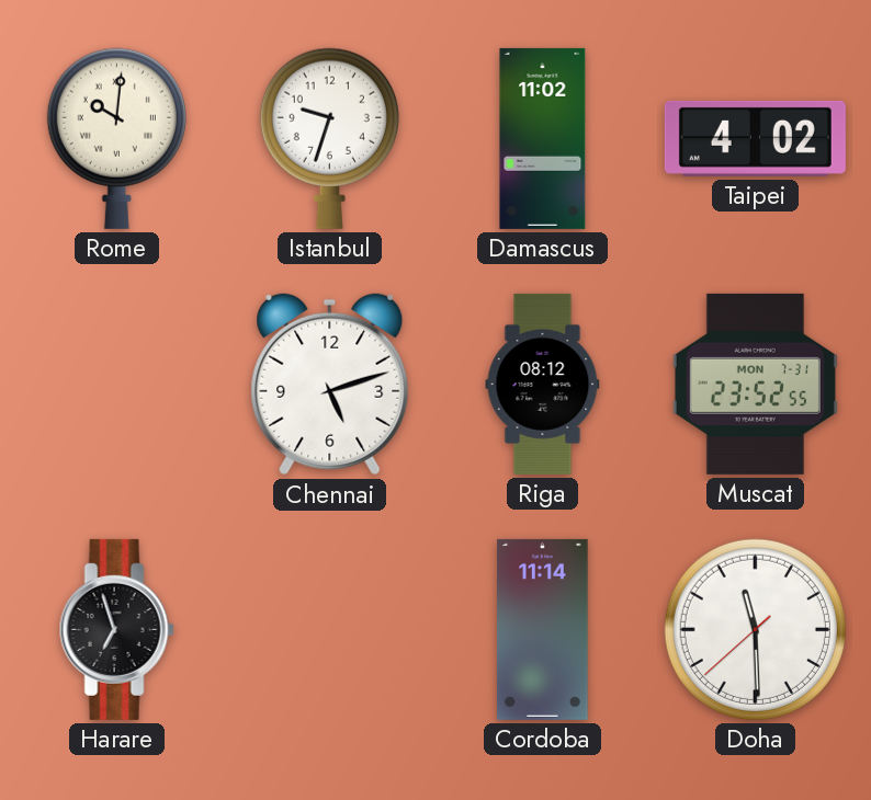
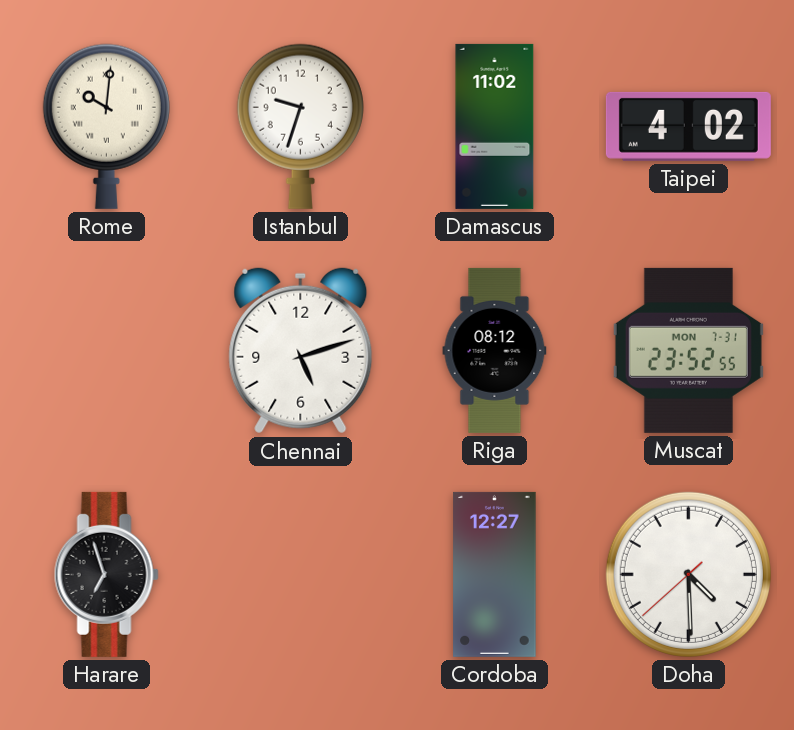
Cordoba: 11:14 -> 12:27
Doha: 11:29 -> 4:29
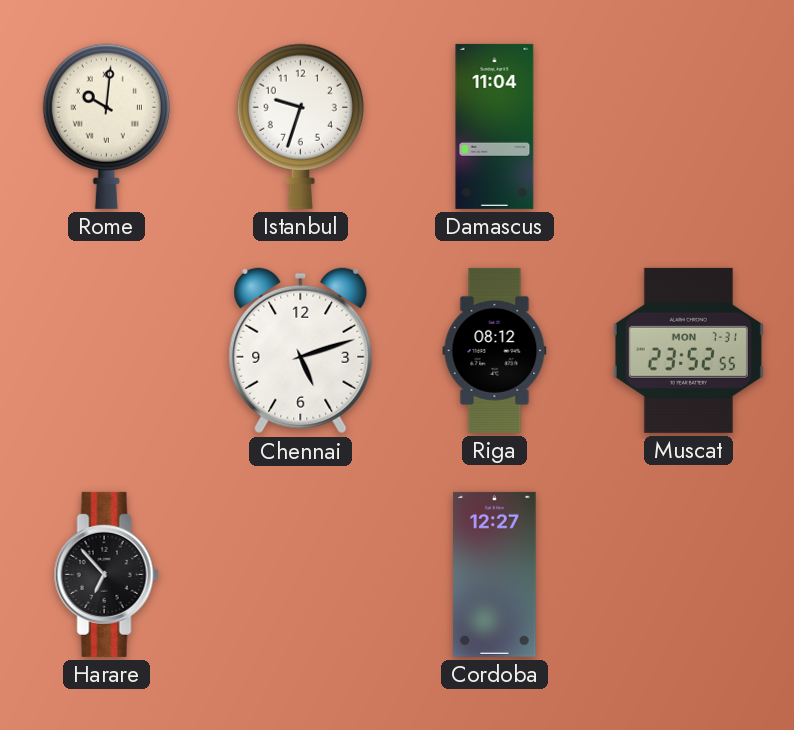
Damascus: 11:02 -> 11:04
Taipei: 4:02 -> none
Harare: 6:57 -> 6:53
Doha: 4:29 -> none
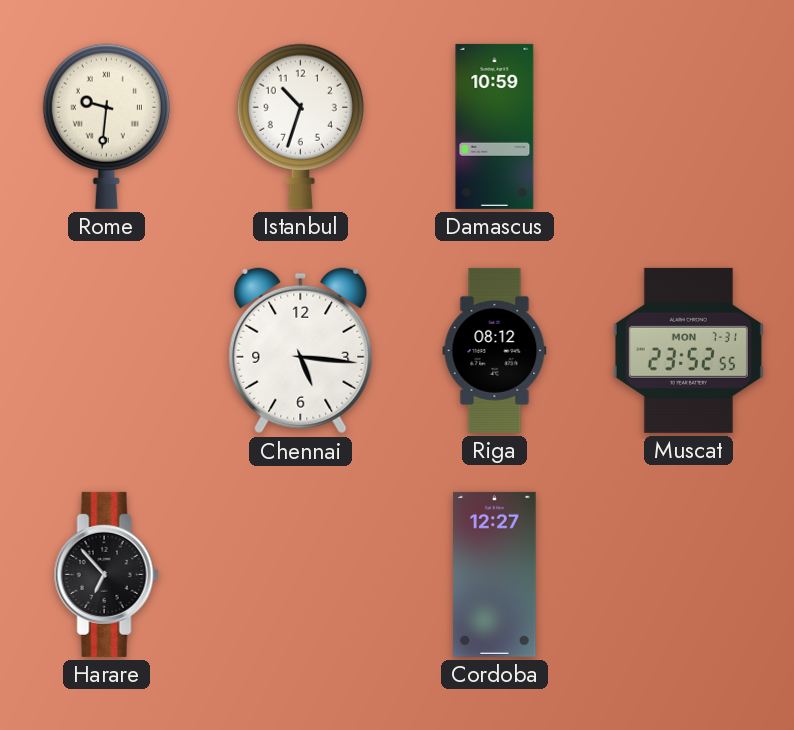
Rome: 10:01 -> 9:31
Istanbul: 9:33 -> 10:33
Damascus: 11:04 -> 10:59
Chennai: 5:12 -> 5:16
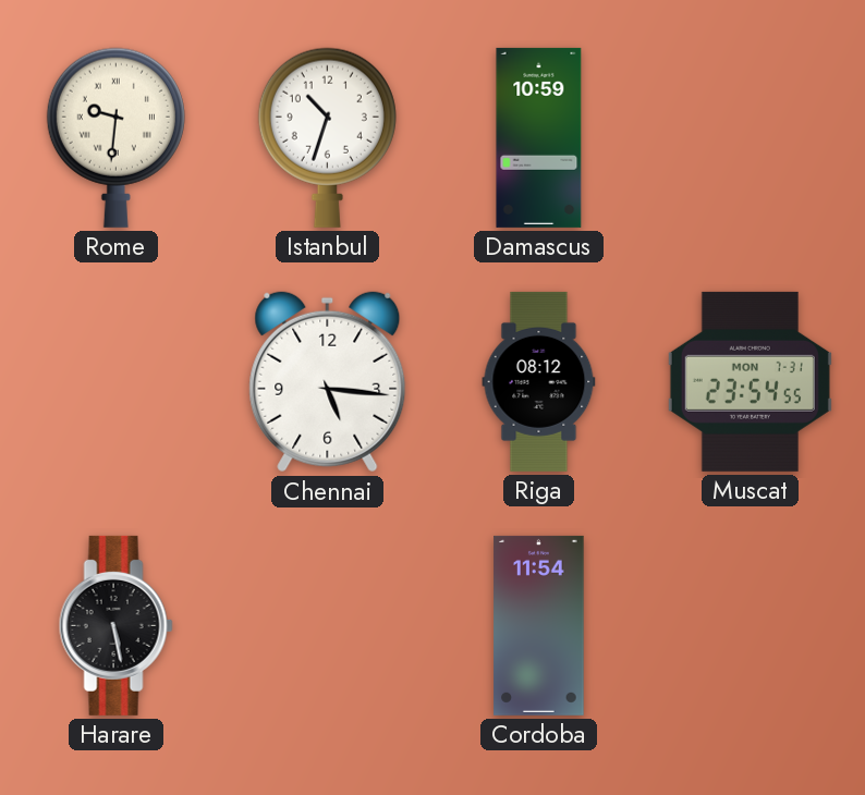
Muscat: 23:52 -> 23:54
Harare: 6:53 -> 5:28
Cordoba: 12:27 -> 11:54
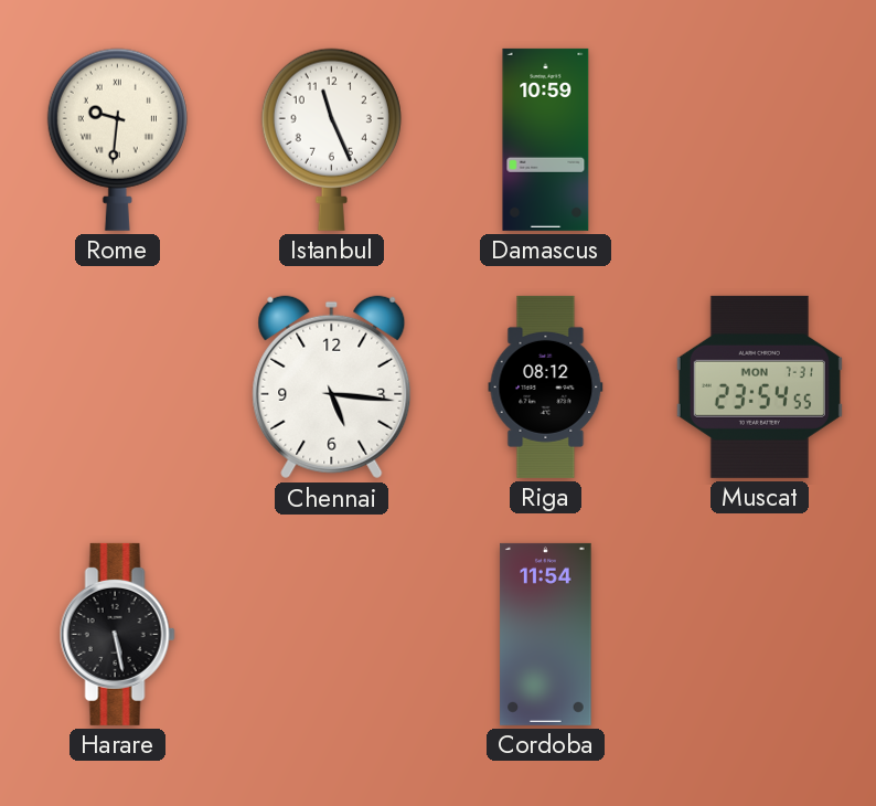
Istanbul: 10:33 -> 11:26
